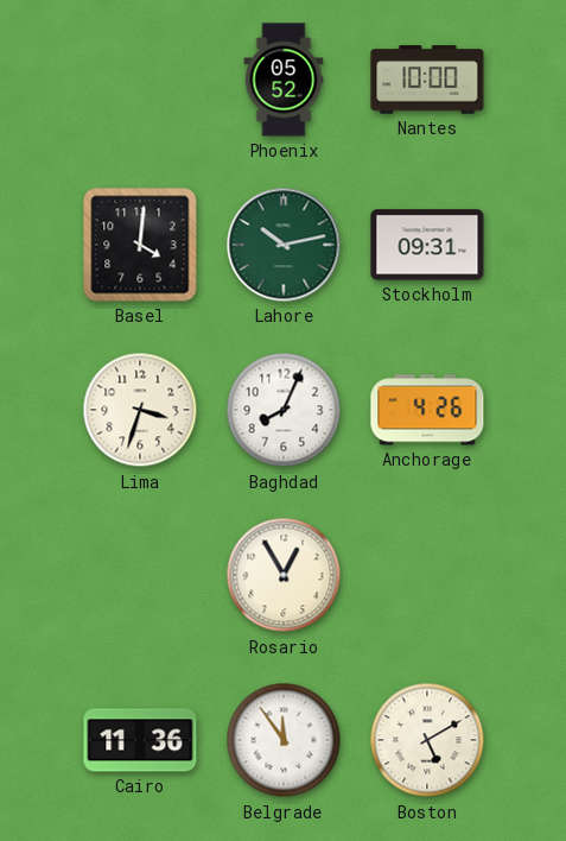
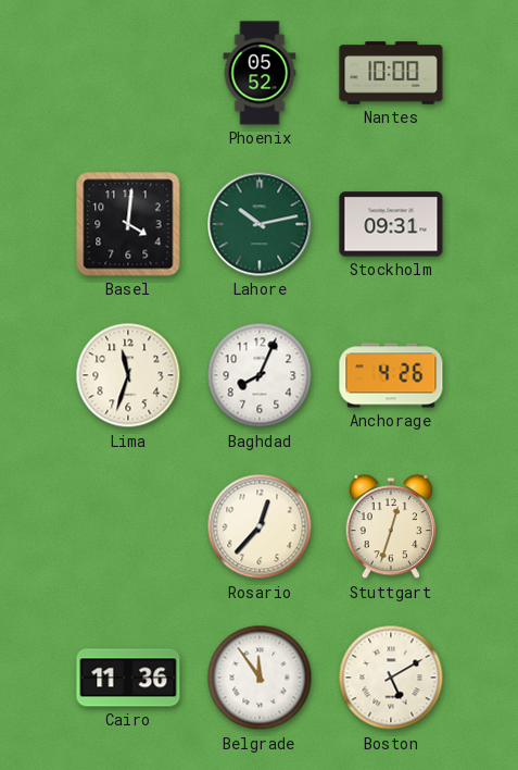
Lima: 3:33 -> 11:33
Rosario: 12:55 -> 12:37
Stuttgart: none -> 12:33
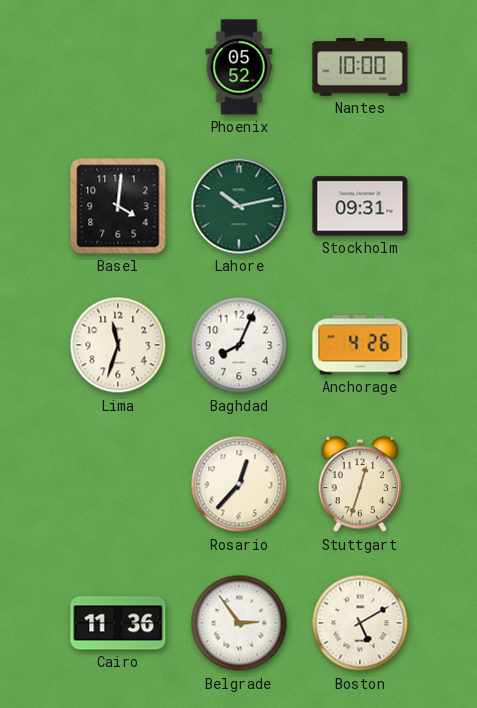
Belgrade: 11:54 -> 2:54
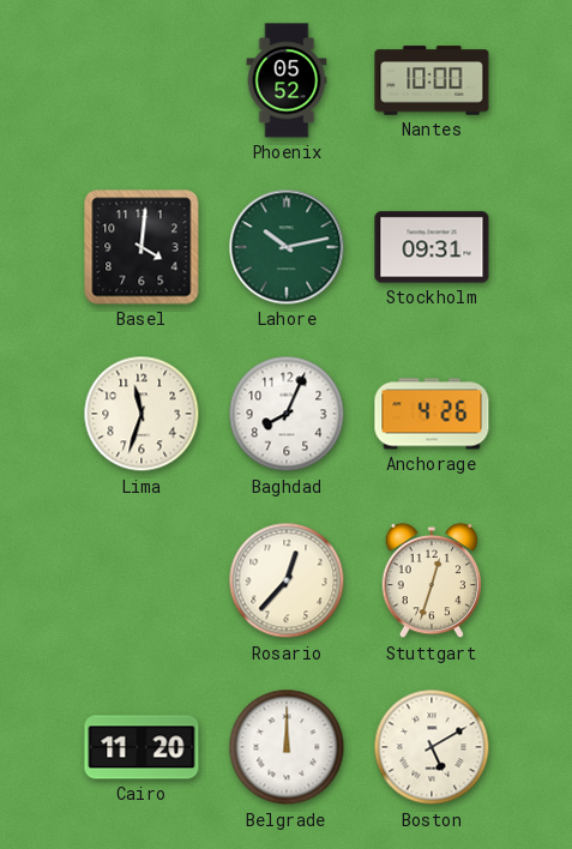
Cairo: 11:36 -> 11:20
Belgrade: 2:54 -> 12:00
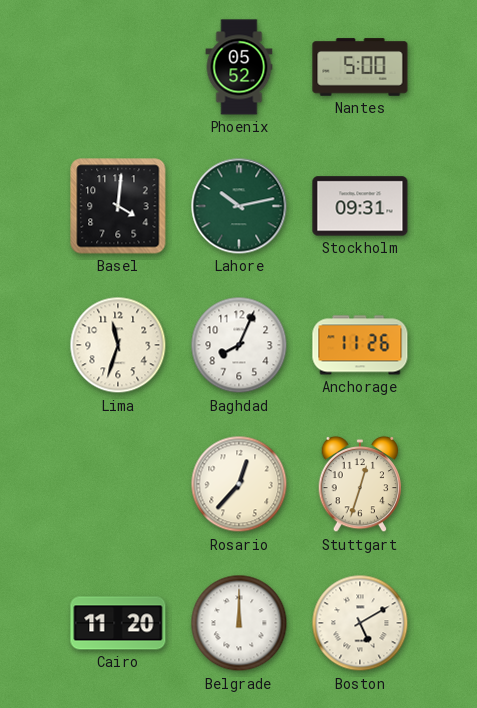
Nantes: 10:00 -> 5:00
Anchorage: 4:26 -> 11:26
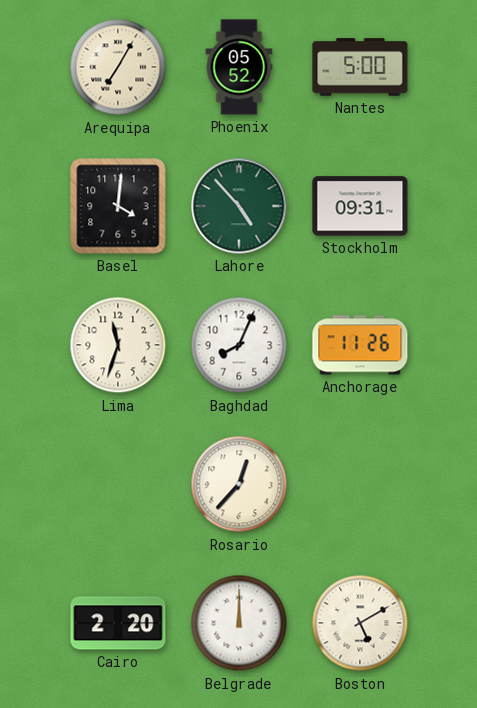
Arequipa: none -> 7:05
Lahore: 10:13 -> 4:53
Stuttgart: 12:33 -> none
Cairo: 11:20 -> 2:20
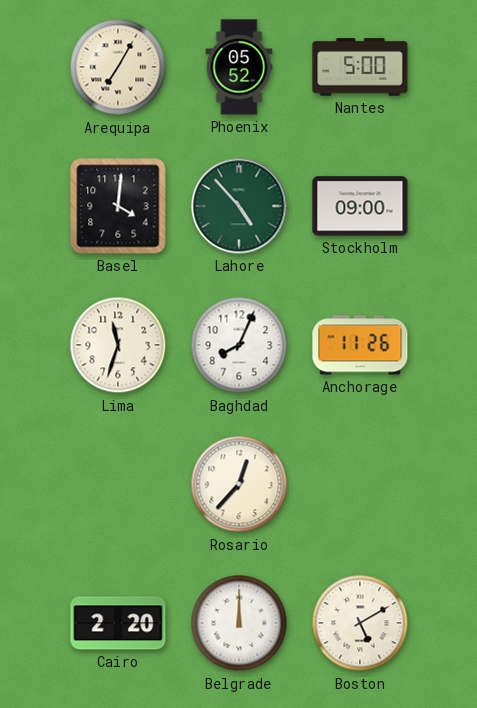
Stockholm: 09:31 -> 09:00
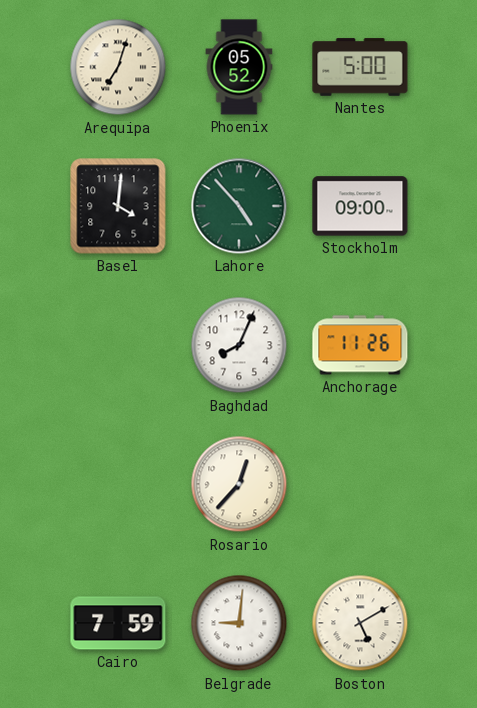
Arequipa: 7:05 -> 7:03
Lima: 11:33 -> none
Cairo: 2:20 -> 7:59
Belgrade: 12:00 -> 9:01
